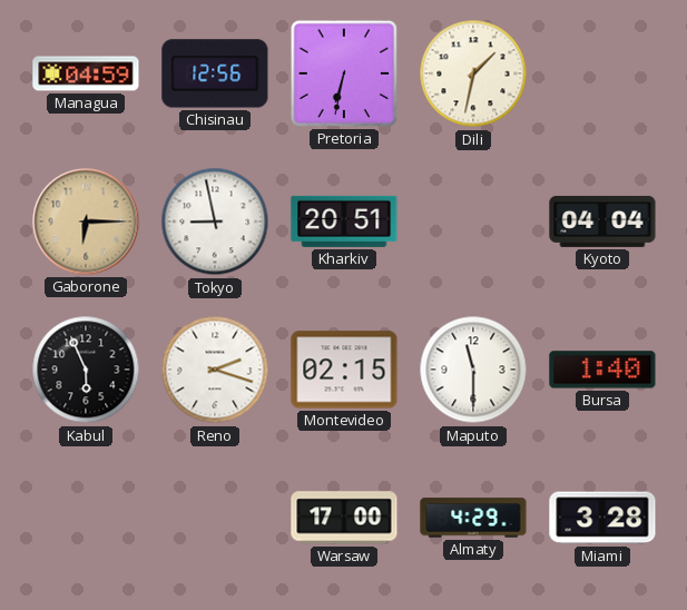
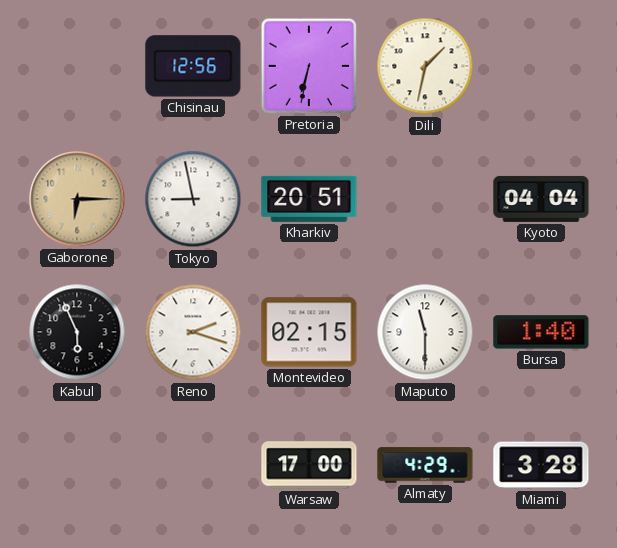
Managua: 04:59 -> none
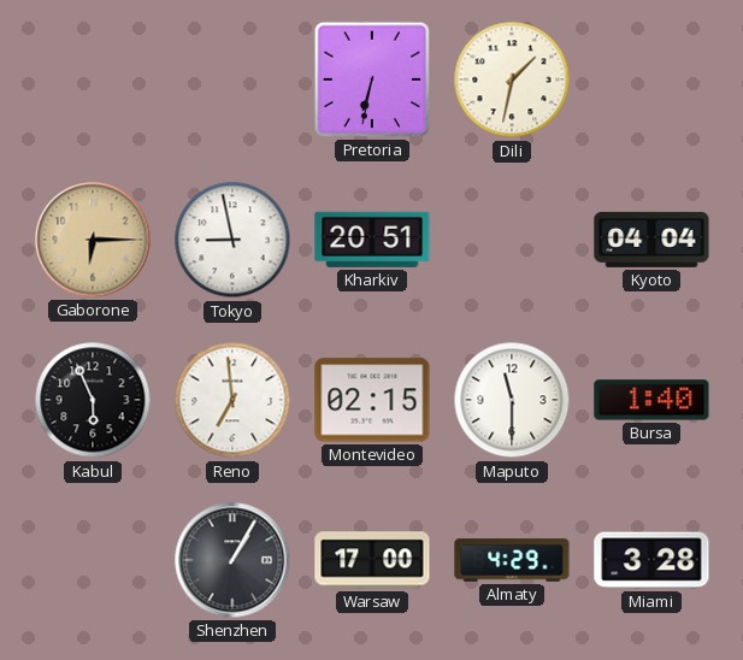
Chisinau: 12:56 -> none
Reno: 2:18 -> 6:59
Shenzhen: none -> 1:05
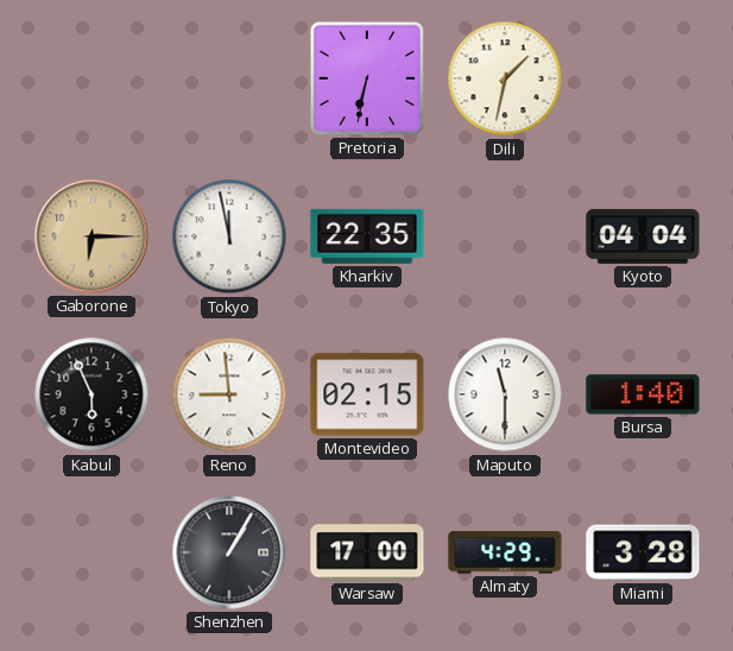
Tokyo: 8:58 -> 11:58
Kharkiv: 20:51 -> 22:35
Reno: 6:59 -> 8:59
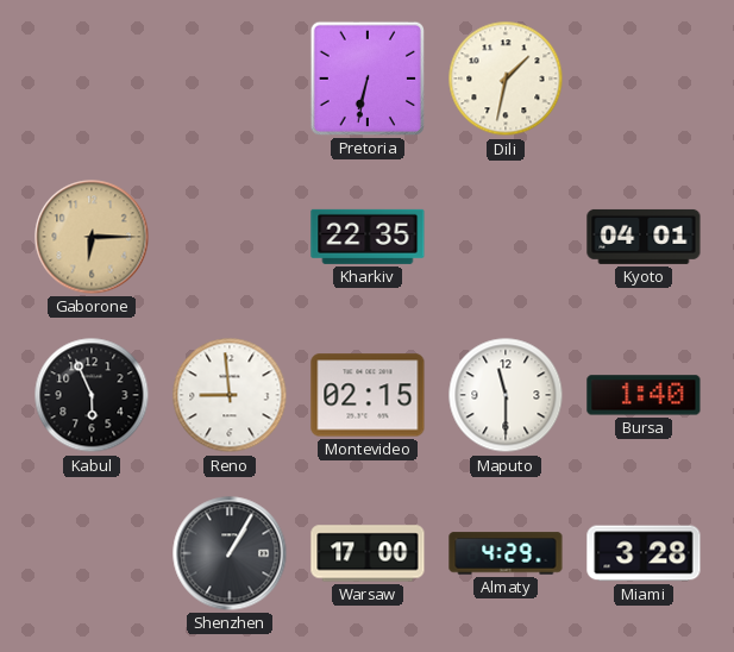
Tokyo: 11:58 -> none
Kyoto: 04:04 -> 04:01
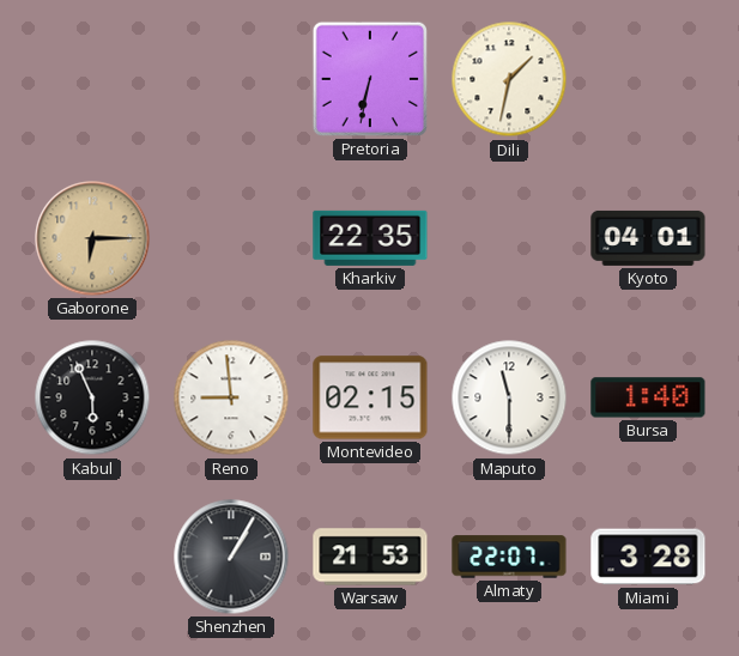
Warsaw: 17:00 -> 21:53
Almaty: 4:29 -> 22:07
